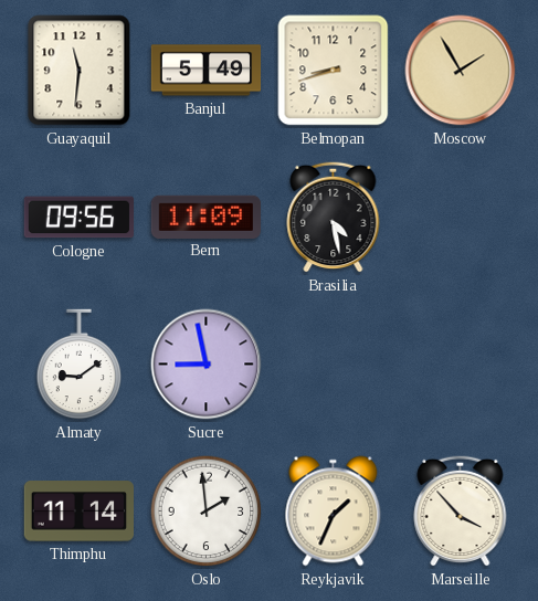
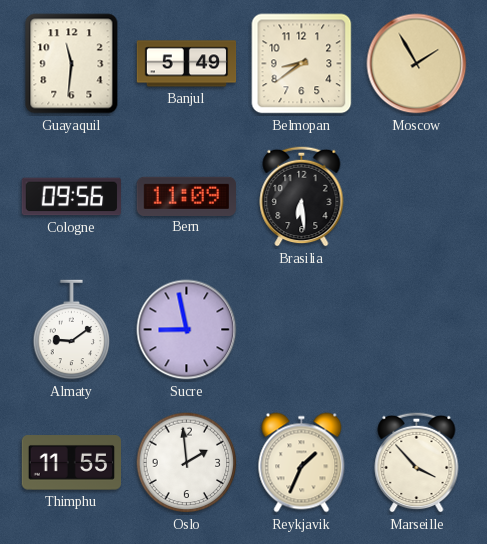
Belmopan: 8:42 -> 8:39
Brasilia: 4:28 -> 6:29
Thimphu: 11:14 -> 11:55
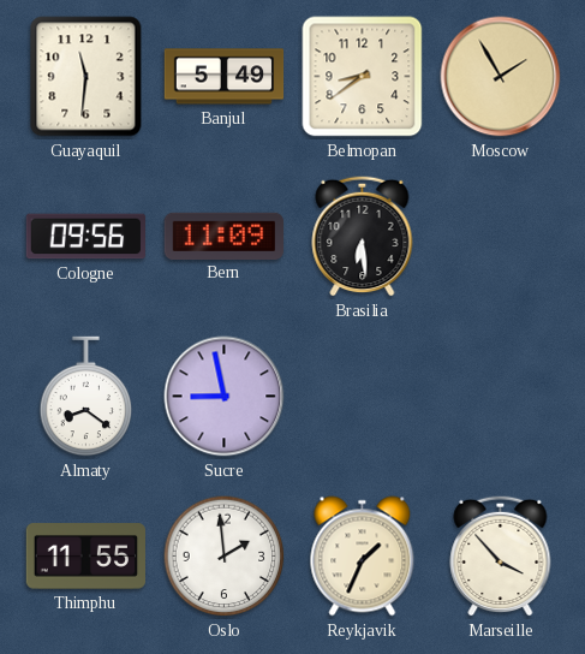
Almaty: 9:09 -> 8:21
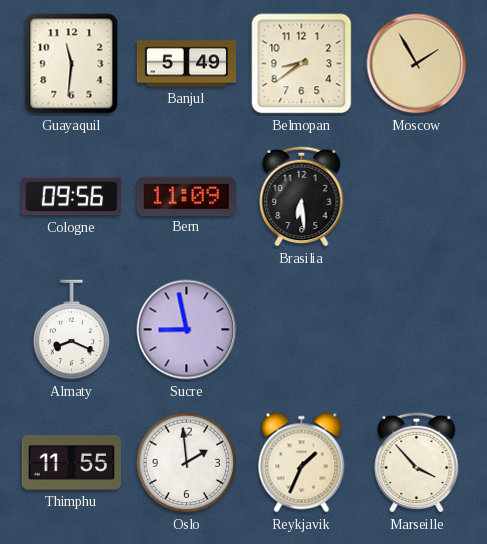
Almaty: 8:21 -> 8:19
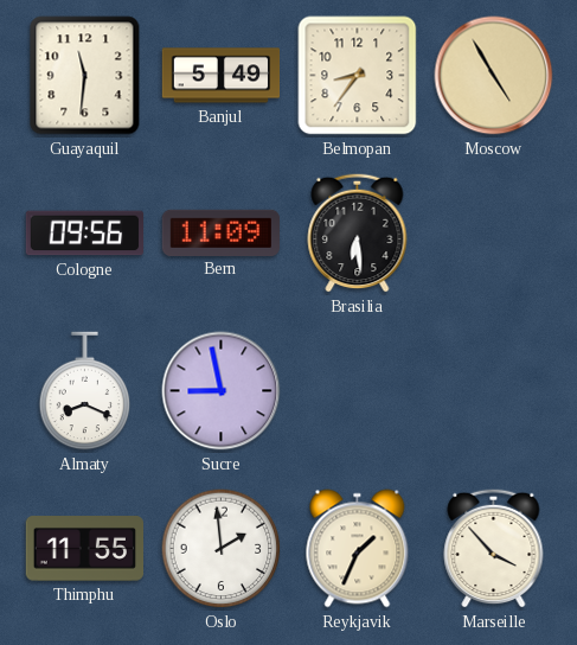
Belmopan: 8:39 -> 8:36
Moscow: 1:55 -> 4:55
